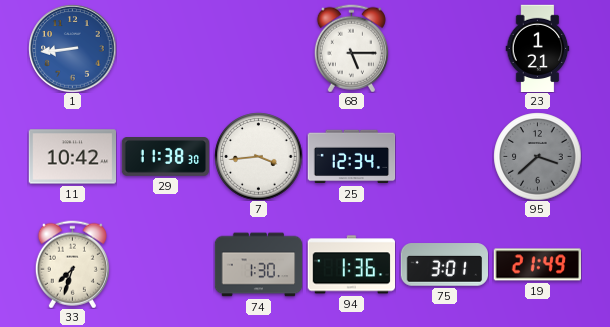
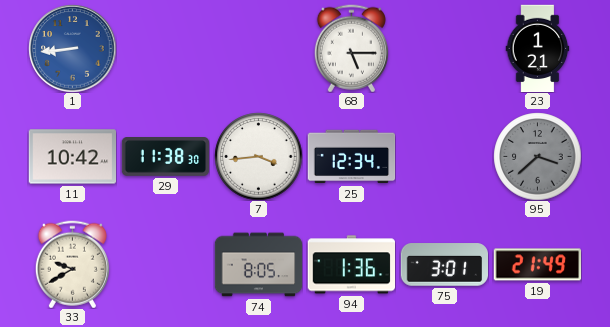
33: 7:33 -> 9:40
74: 1:30 -> 8:05
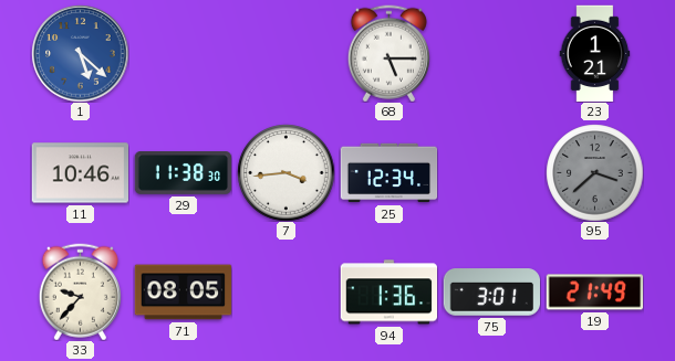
1: 8:44 -> 5:22
11: 10:42 -> 10:46
33: 9:40 -> 9:37
71: none -> 08:05
74: 8:05 -> none
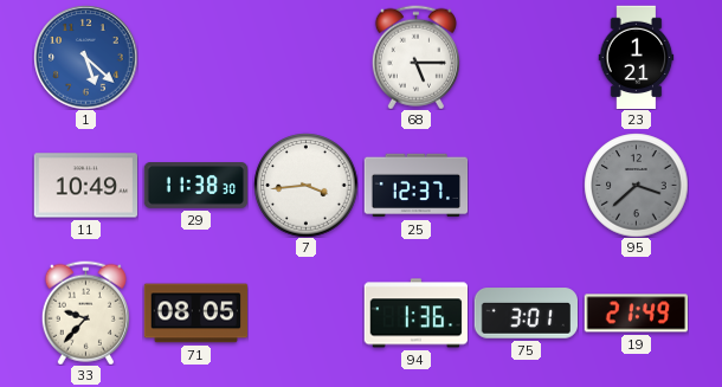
11: 10:46 -> 10:49
25: 12:34 -> 12:37
